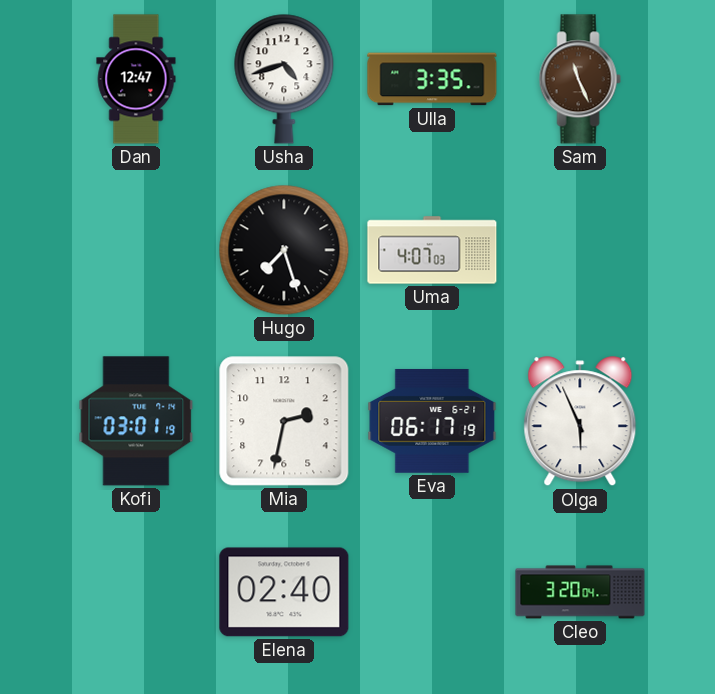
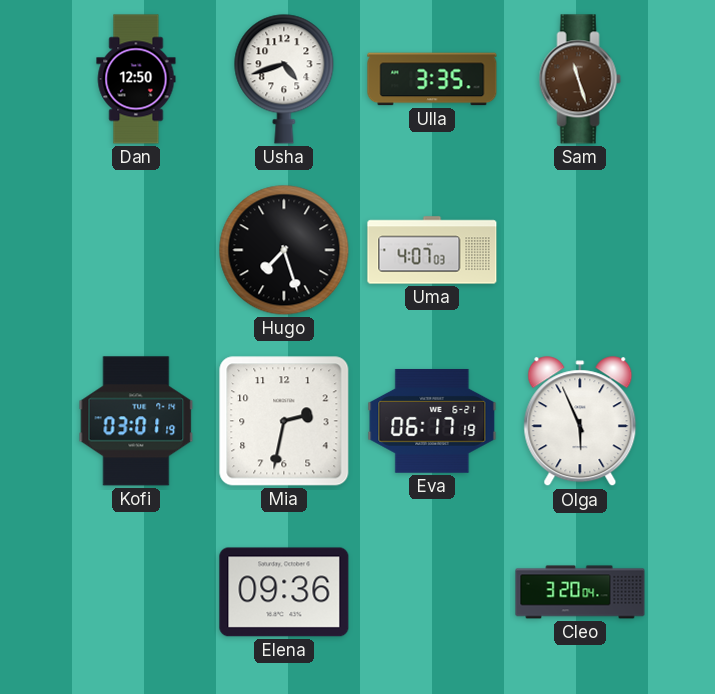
Dan: 12:47 -> 12:50
Sam: 11:26 -> 11:27
Elena: 02:40 -> 09:36
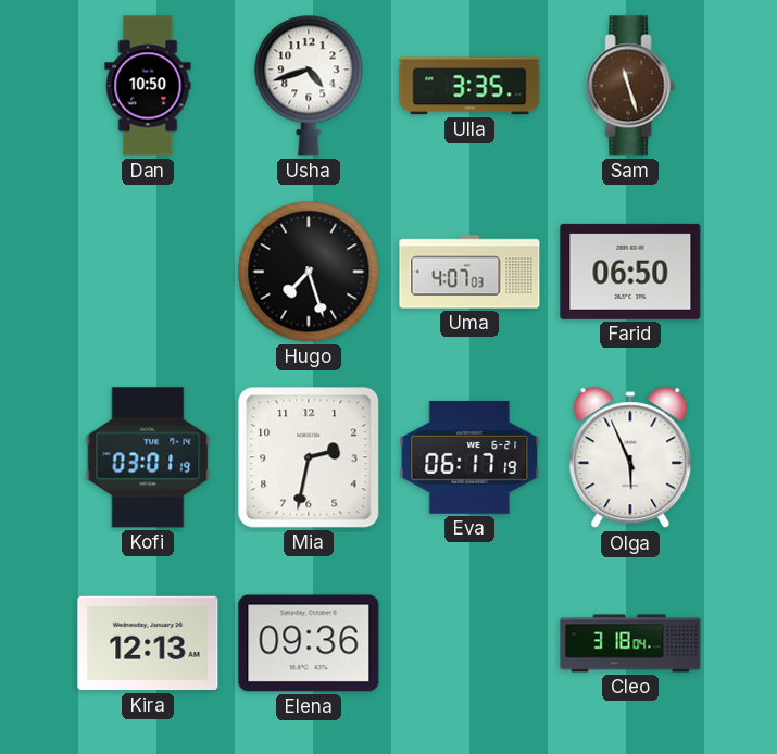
Dan: 12:50 -> 10:50
Farid: none -> 06:50
Kira: none -> 12:13
Cleo: 3:20 -> 3:18
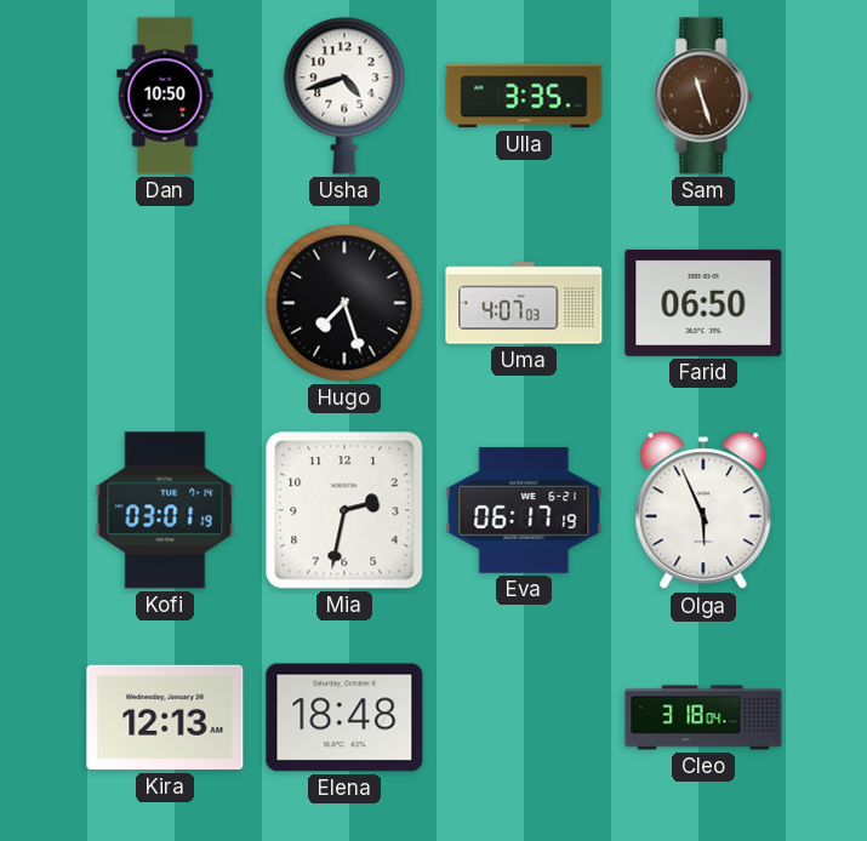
Elena: 09:36 -> 18:48
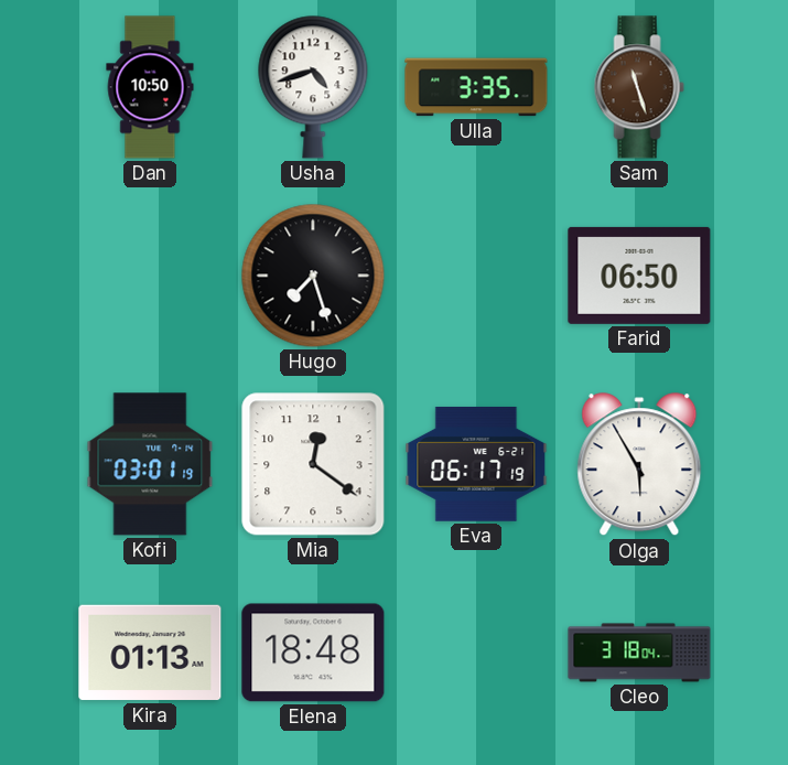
Uma: 4:07 -> none
Mia: 2:32 -> 12:21
Olga: 5:56 -> 5:55
Kira: 12:13 -> 01:13
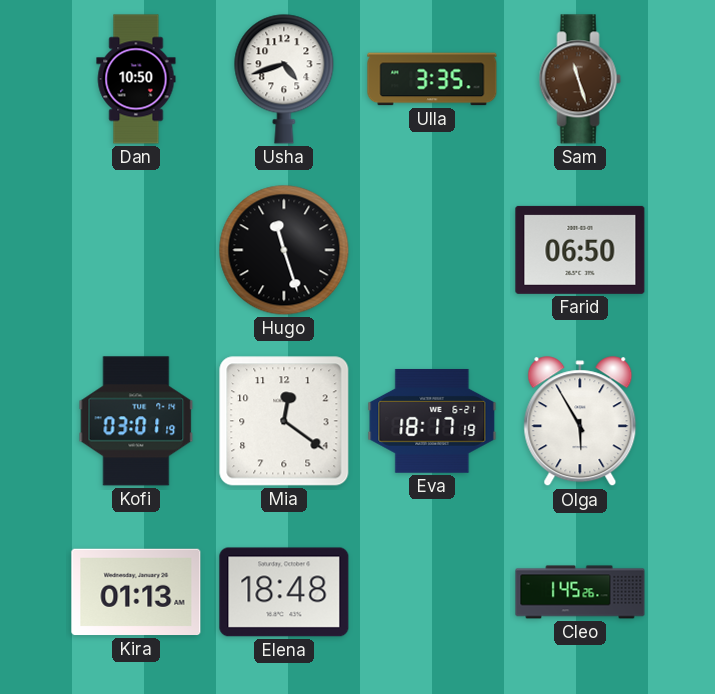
Hugo: 7:27 -> 11:27
Eva: 06:17 -> 18:17
Cleo: 3:18 -> 1:45
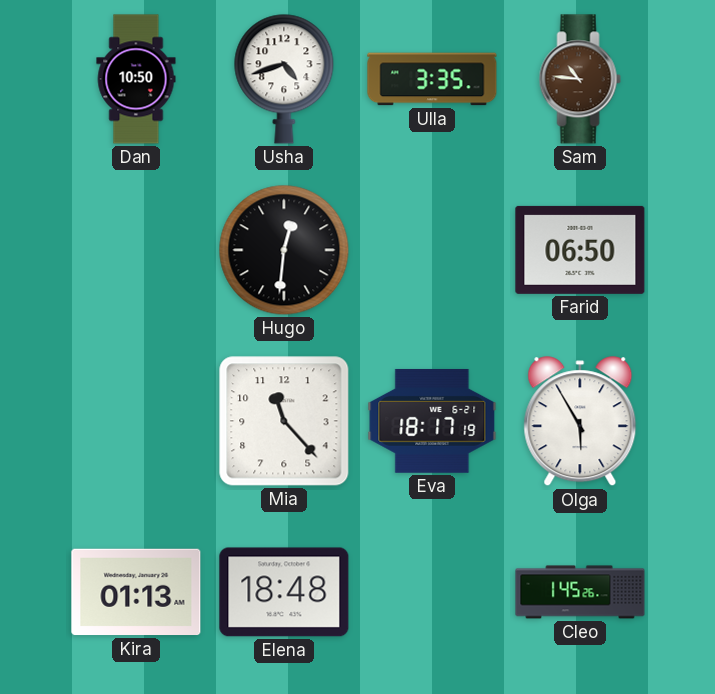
Sam: 11:27 -> 10:46
Hugo: 11:27 -> 12:31
Kofi: 03:01 -> none
Mia: 12:21 -> 11:23
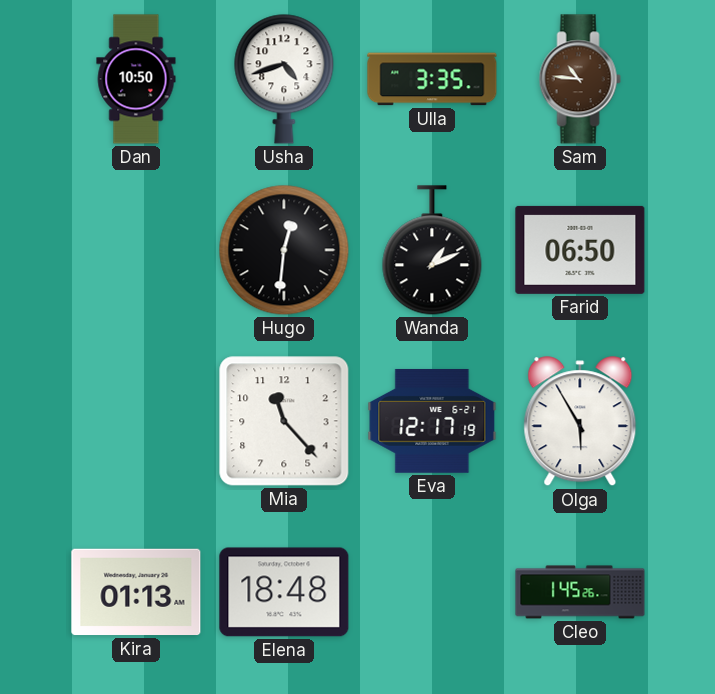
Wanda: none -> 1:11
Eva: 18:17 -> 12:17
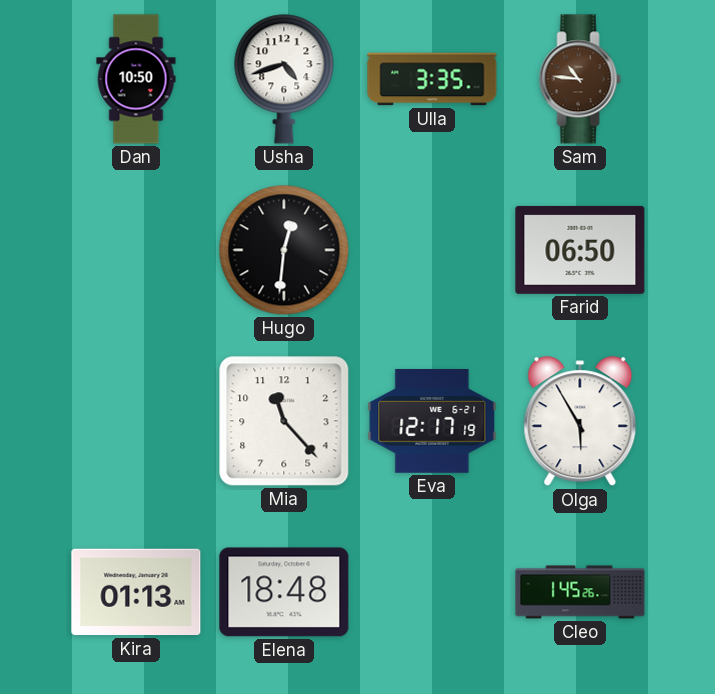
Wanda: 1:11 -> none
